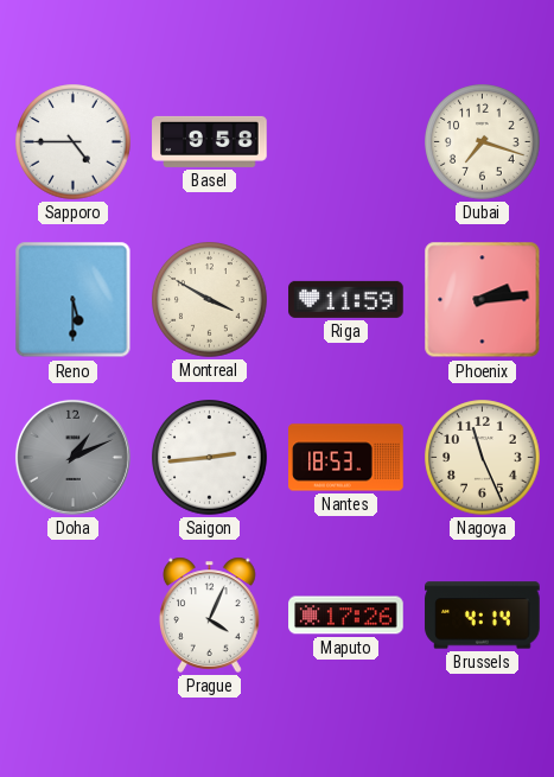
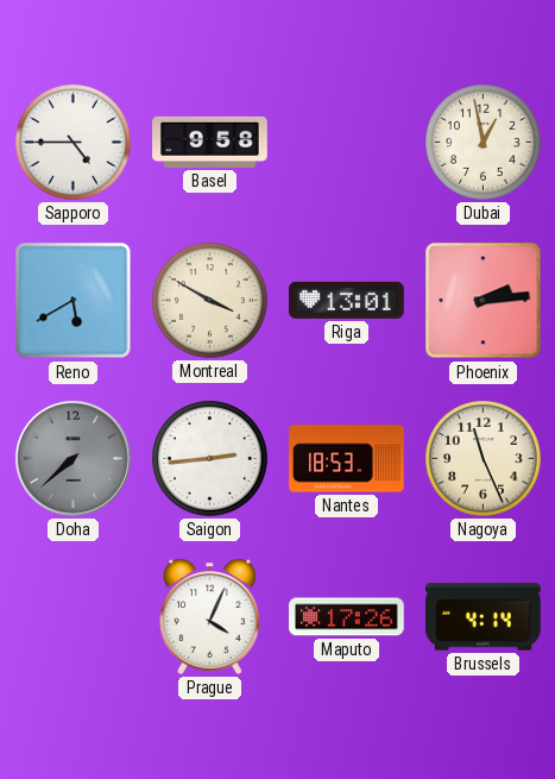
Dubai: 7:18 -> 12:58
Reno: 5:30 -> 5:40
Riga: 11:59 -> 13:01
Doha: 1:11 -> 7:38
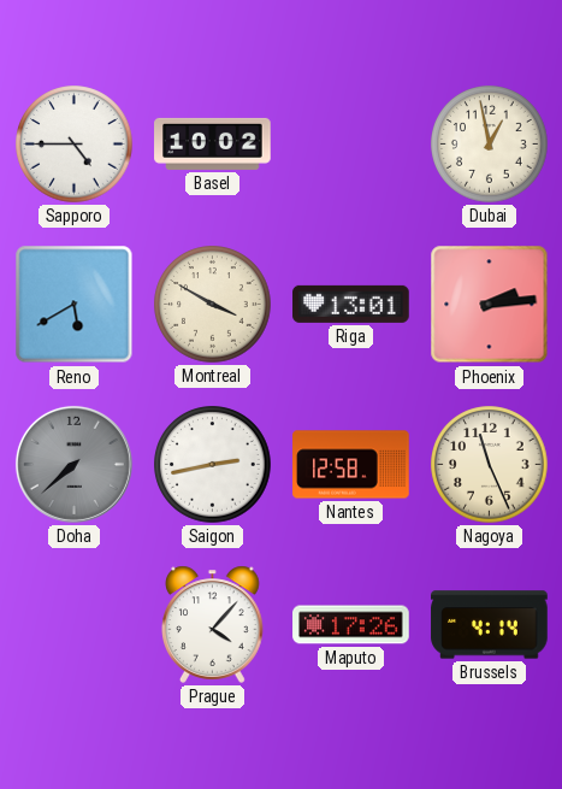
Basel: 9:58 -> 10:02
Saigon: 2:44 -> 2:43
Nantes: 18:53 -> 12:58
Prague: 4:04 -> 4:07
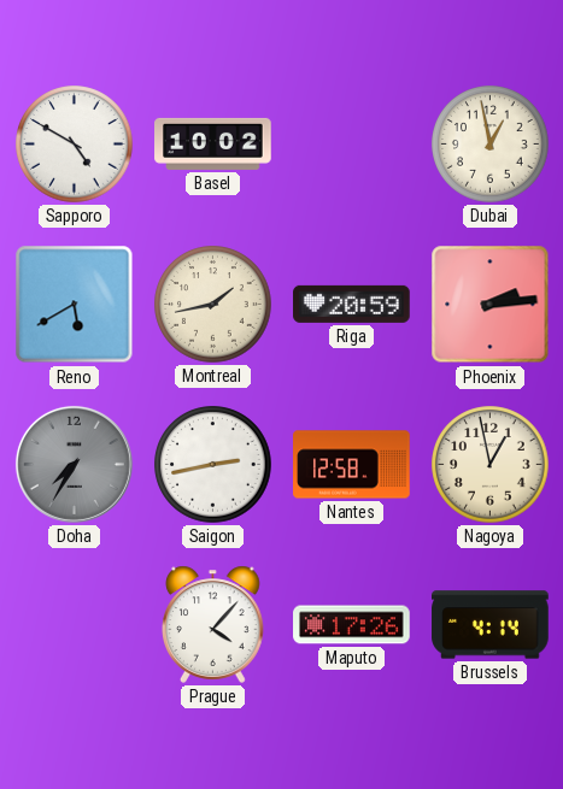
Sapporo: 4:45 -> 4:50
Montreal: 3:50 -> 1:43
Riga: 13:01 -> 20:59
Doha: 7:38 -> 7:35
Nagoya: 11:26 -> 12:58
